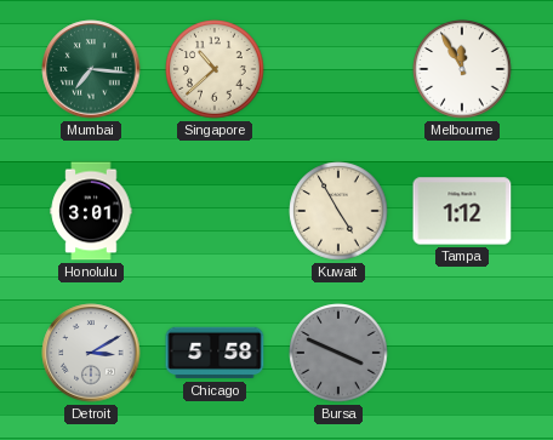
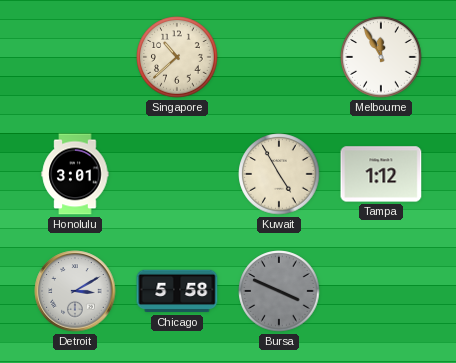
Mumbai: 7:16 -> none
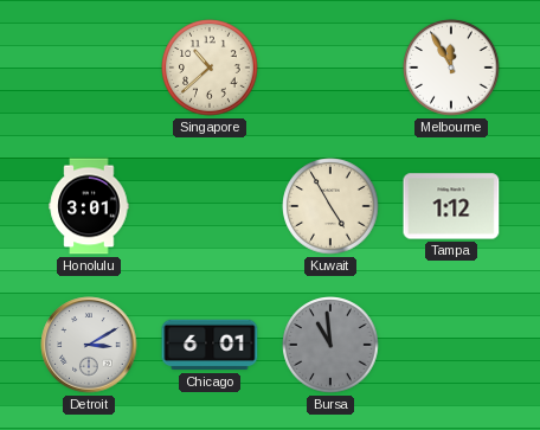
Chicago: 5:58 -> 6:01
Bursa: 3:49 -> 10:59
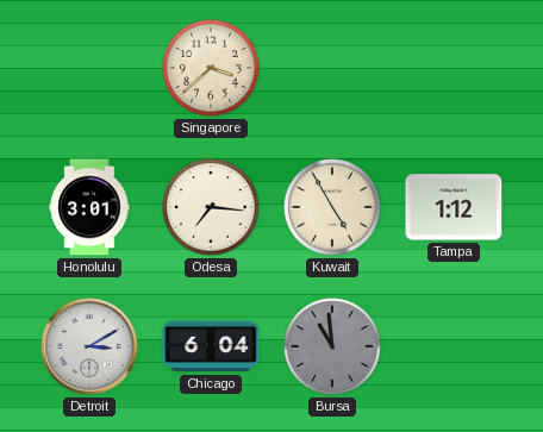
Singapore: 10:38 -> 3:38
Melbourne: 11:55 -> none
Odesa: none -> 7:16
Chicago: 6:01 -> 6:04
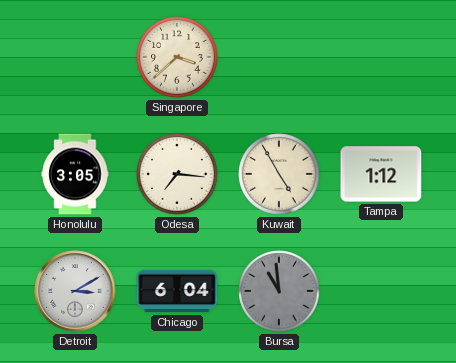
Honolulu: 3:01 -> 3:05
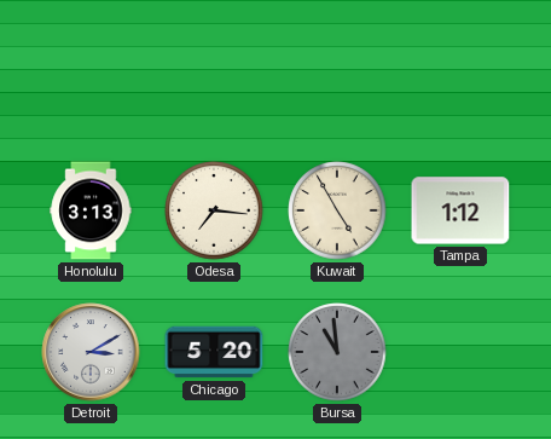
Singapore: 3:38 -> none
Honolulu: 3:05 -> 3:13
Chicago: 6:04 -> 5:20
